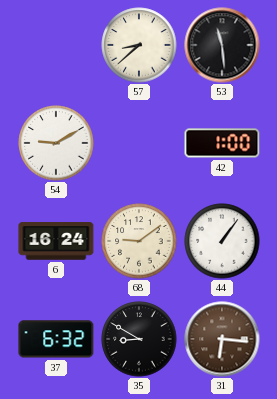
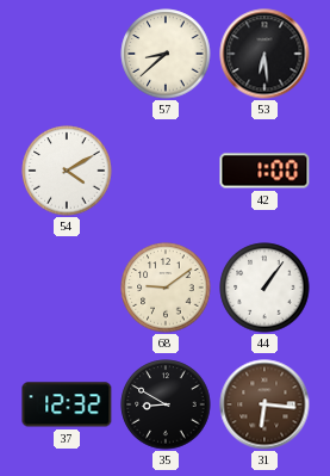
53: 11:29 -> 6:29
54: 9:10 -> 4:10
6: 16:24 -> none
37: 6:32 -> 12:32
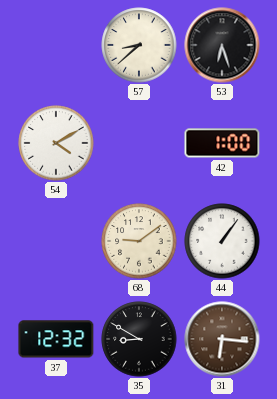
53: 6:29 -> 6:27
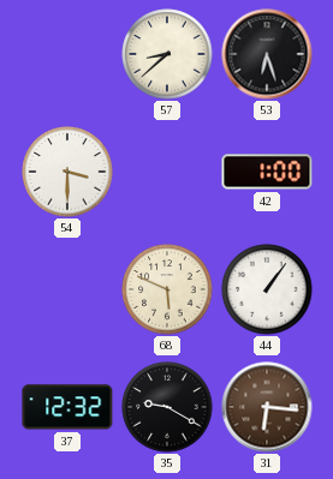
54: 4:10 -> 3:30
68: 9:09 -> 5:49
35: 8:50 -> 9:20
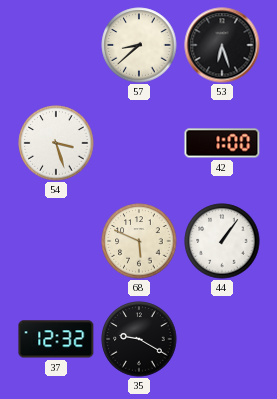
54: 3:30 -> 3:27
31: 6:16 -> none
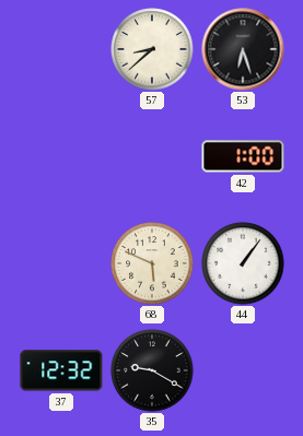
54: 3:27 -> none
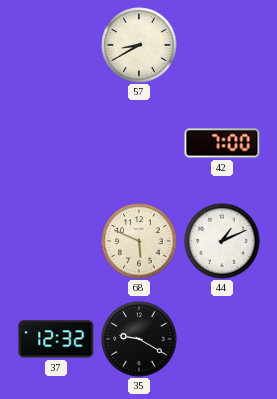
57: 8:38 -> 8:40
53: 6:27 -> none
42: 1:00 -> 7:00
44: 1:06 -> 1:11
